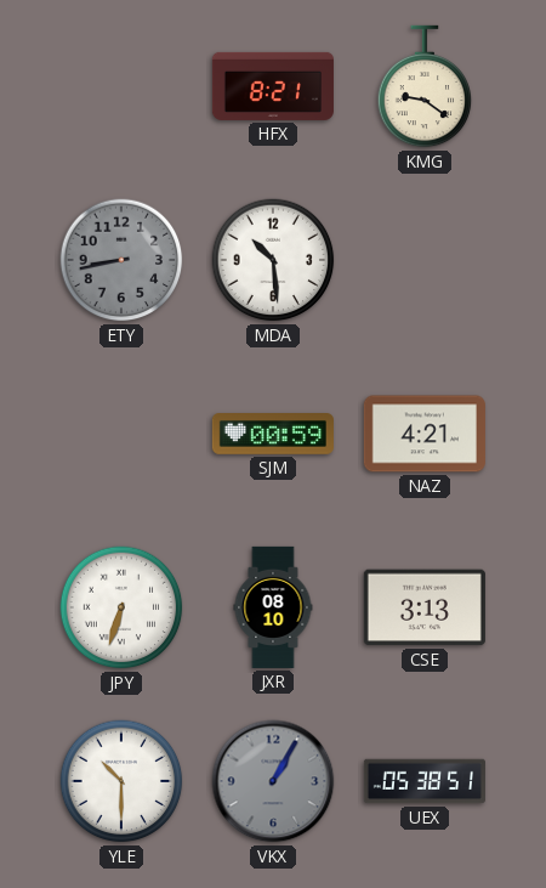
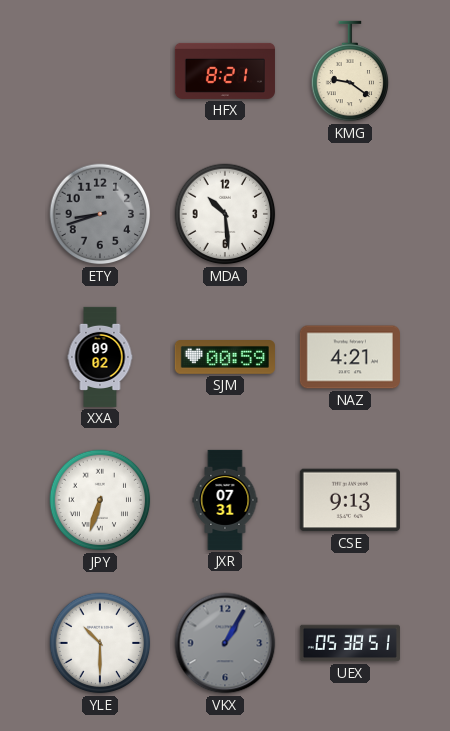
ETY: 8:43 -> 8:42
XXA: none -> 09:02
JXR: 08:10 -> 07:31
CSE: 3:13 -> 9:13
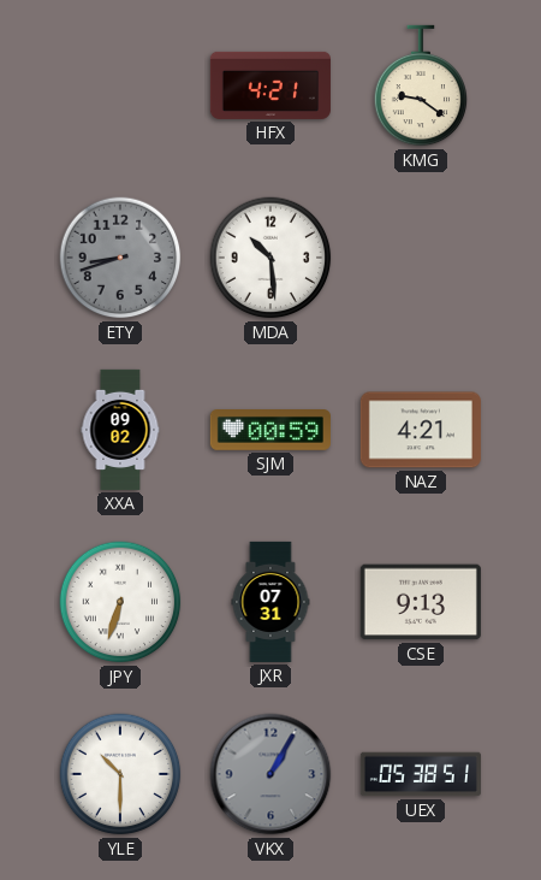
HFX: 8:21 -> 4:21
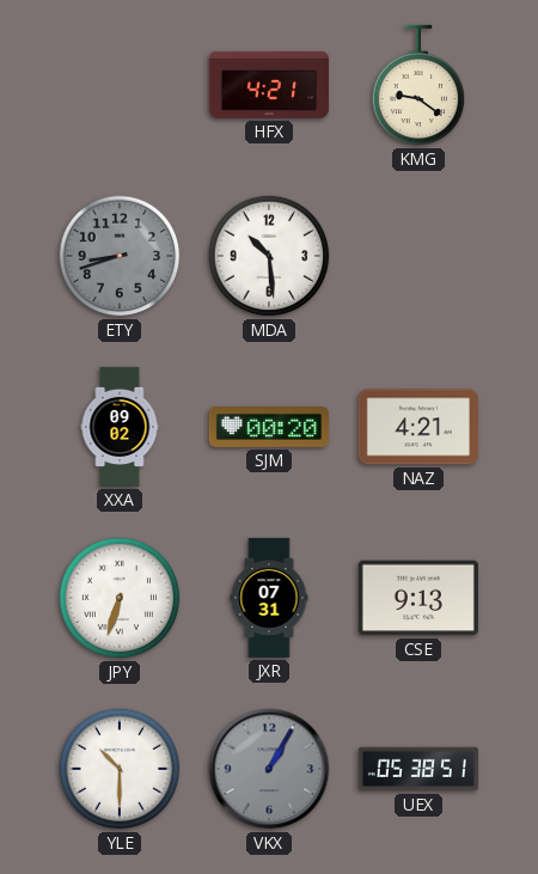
SJM: 00:59 -> 00:20
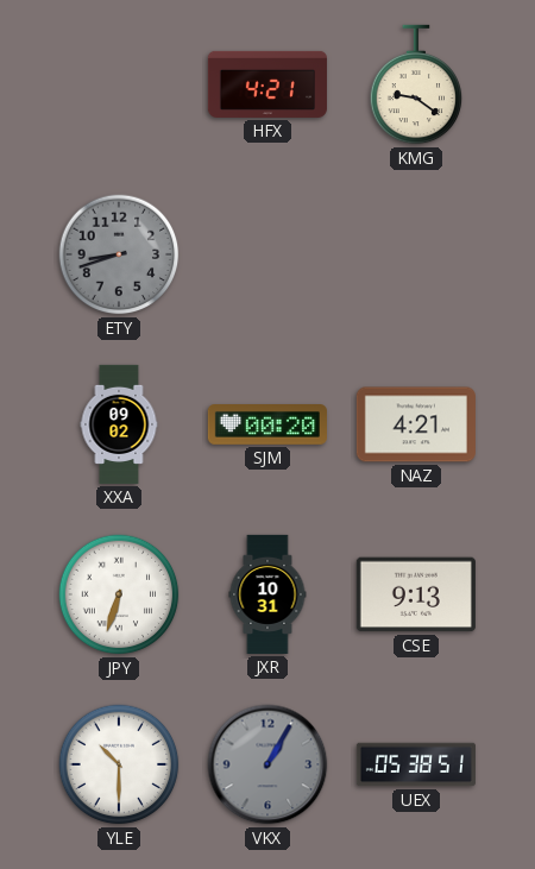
MDA: 10:29 -> none
JXR: 07:31 -> 10:31
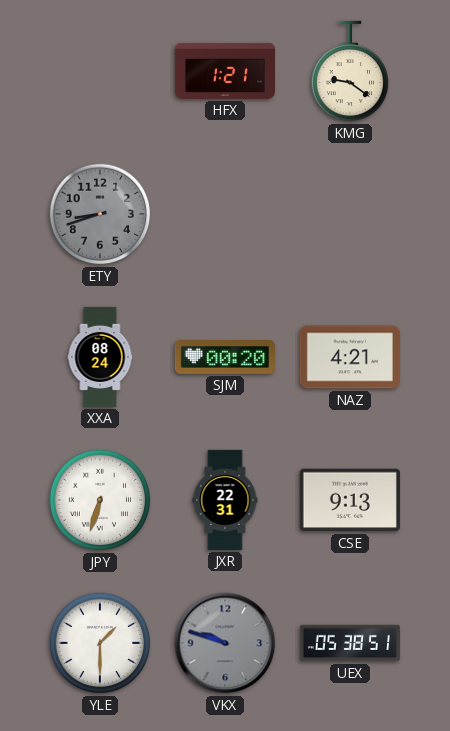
HFX: 4:21 -> 1:21
XXA: 09:02 -> 08:24
JXR: 10:31 -> 22:31
YLE: 10:30 -> 1:30
VKX: 1:05 -> 9:48
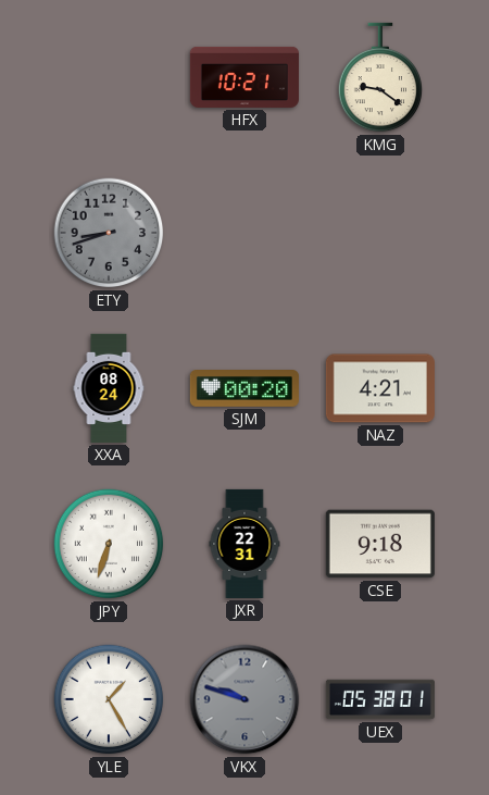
HFX: 1:21 -> 10:21
CSE: 9:13 -> 9:18
YLE: 1:30 -> 1:25
UEX: 05:38:51 -> 05:38:01
